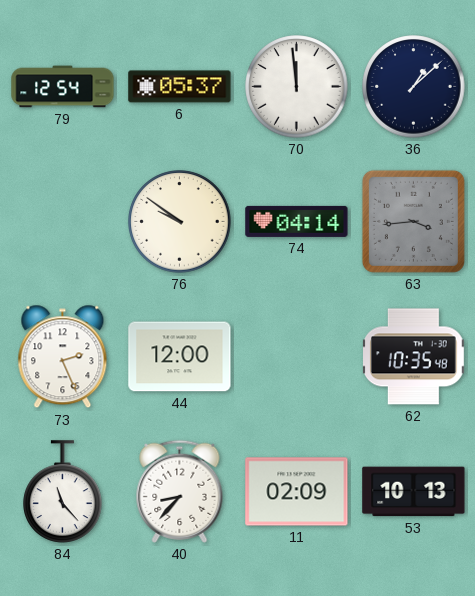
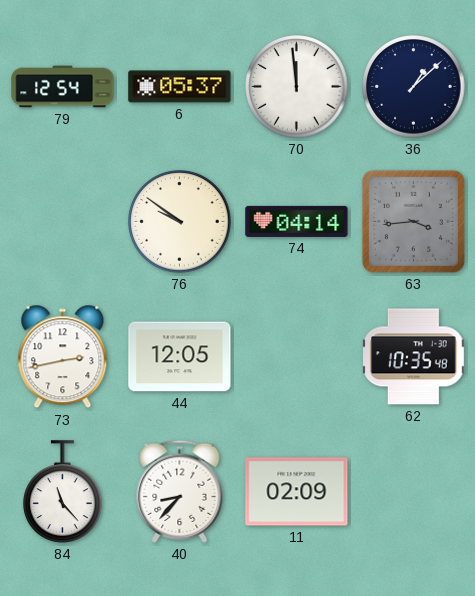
73: 2:26 -> 2:43
44: 12:00 -> 12:05
53: 10:13 -> none
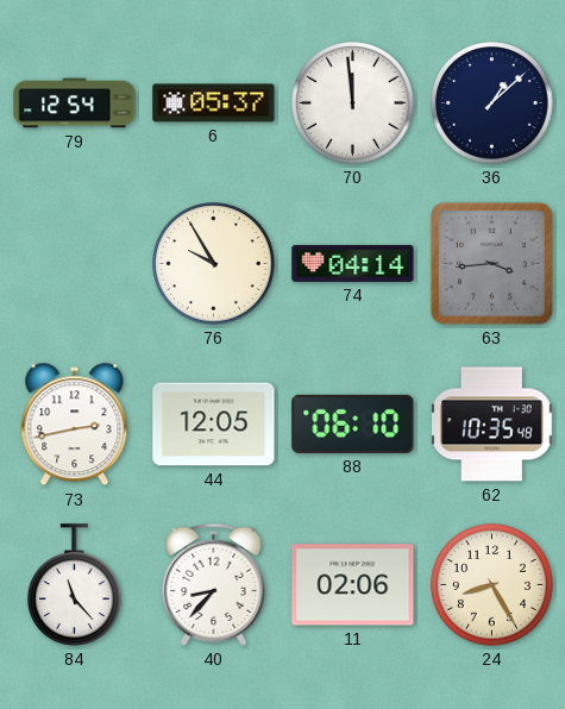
76: 9:51 -> 9:55
88: none -> 06:10
11: 02:09 -> 02:06
24: none -> 8:25
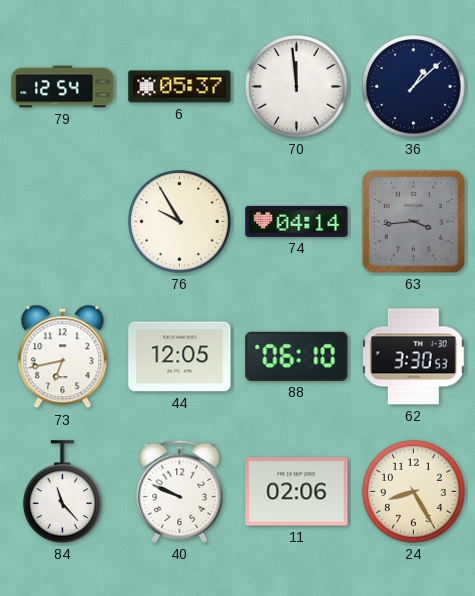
73: 2:43 -> 6:43
62: 10:35 -> 3:30
40: 8:37 -> 9:49
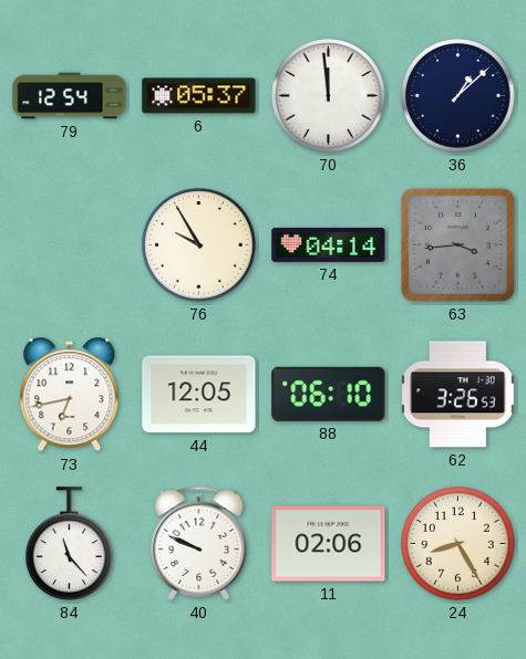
62: 3:30 -> 3:26
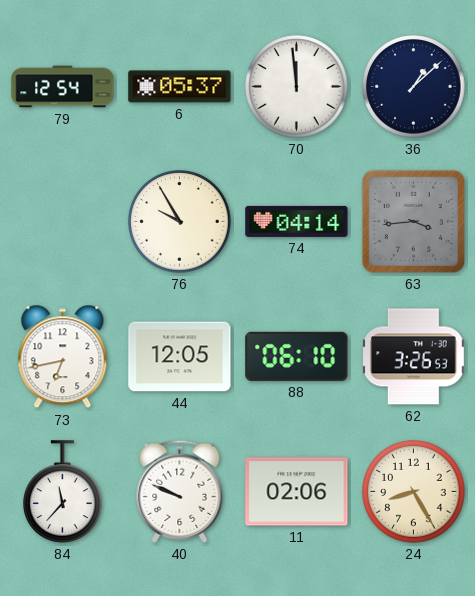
84: 11:23 -> 11:37
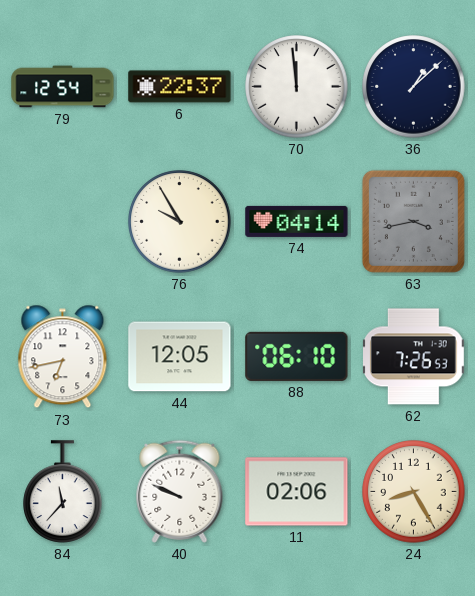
6: 05:37 -> 22:37
63: 3:44 -> 3:43
62: 3:26 -> 7:26
